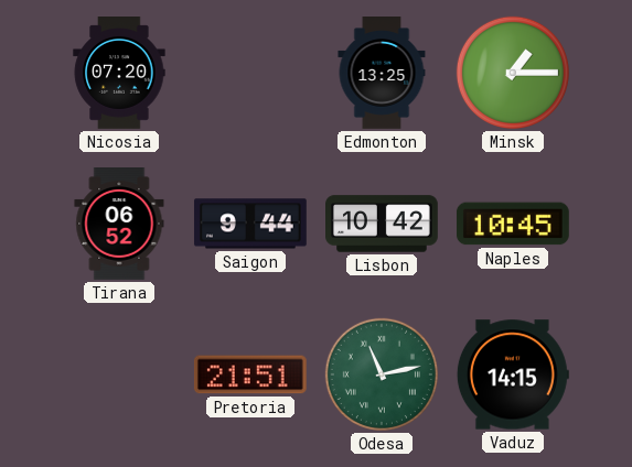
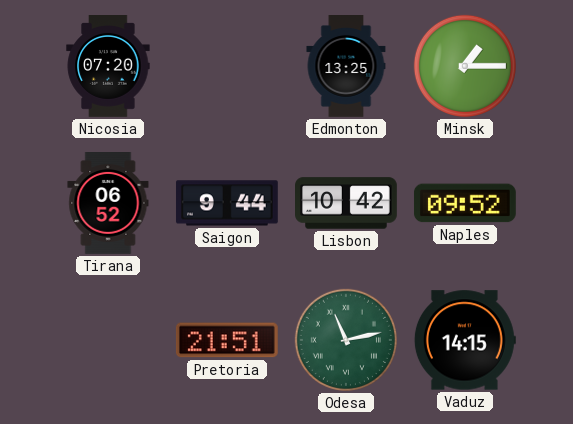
Naples: 10:45 -> 09:52
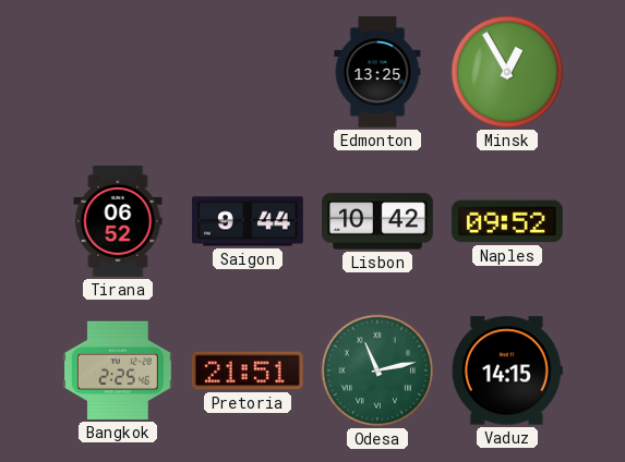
Nicosia: 07:20 -> none
Minsk: 1:15 -> 12:55
Bangkok: none -> 2:25
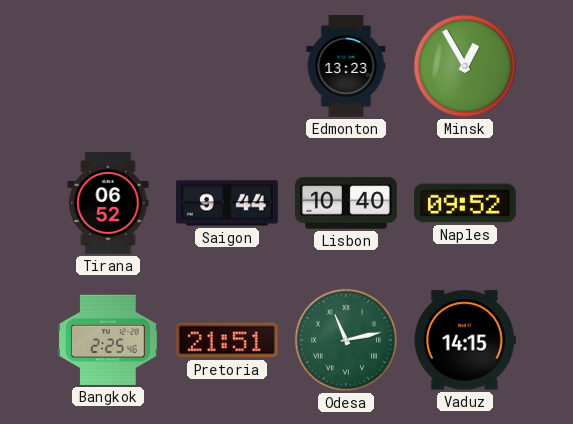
Edmonton: 13:25 -> 13:23
Lisbon: 10:42 -> 10:40
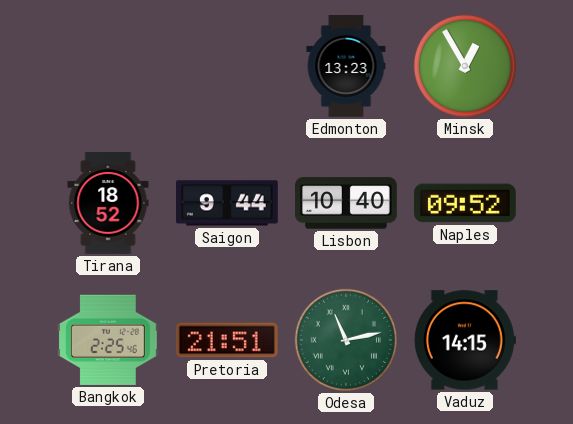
Tirana: 06:52 -> 18:52
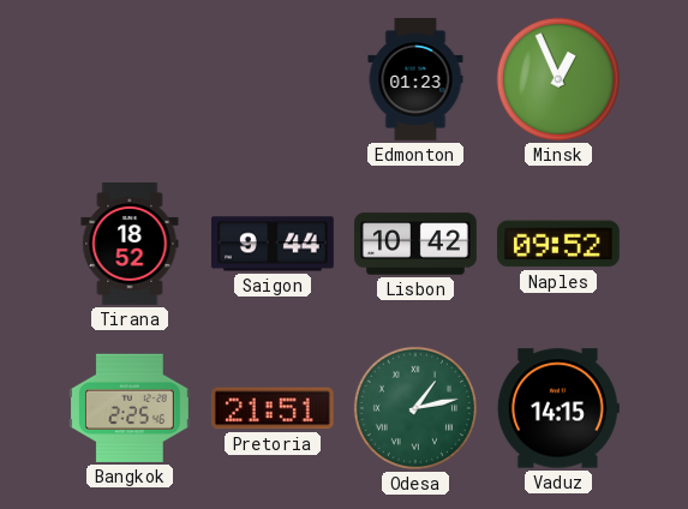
Edmonton: 13:23 -> 01:23
Minsk: 12:55 -> 12:56
Lisbon: 10:40 -> 10:42
Odesa: 11:13 -> 1:13
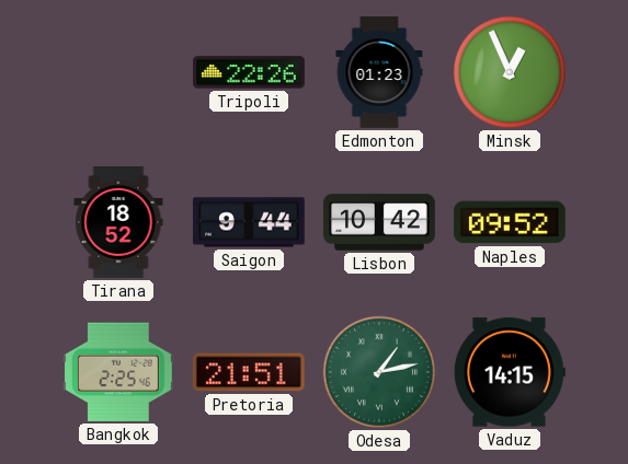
Tripoli: none -> 22:26
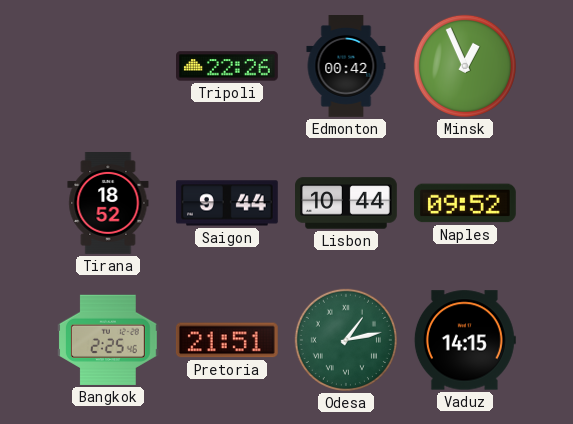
Edmonton: 01:23 -> 00:42
Lisbon: 10:42 -> 10:44
